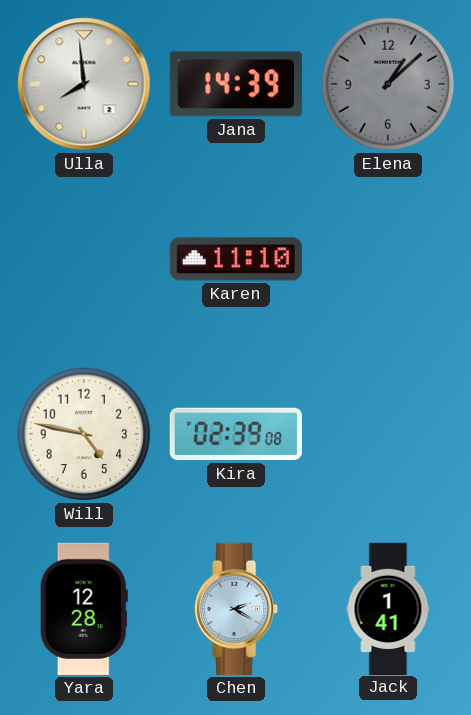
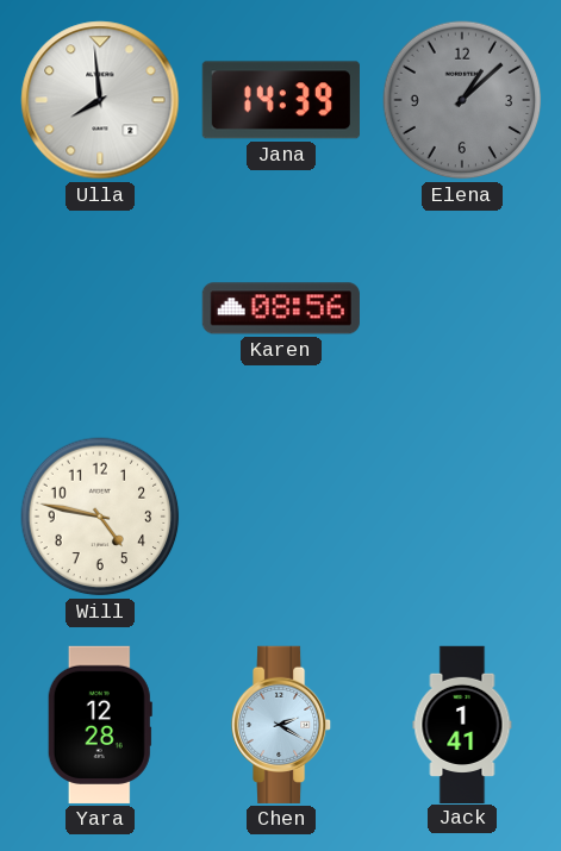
Karen: 11:10 -> 08:56
Kira: 02:39 -> none
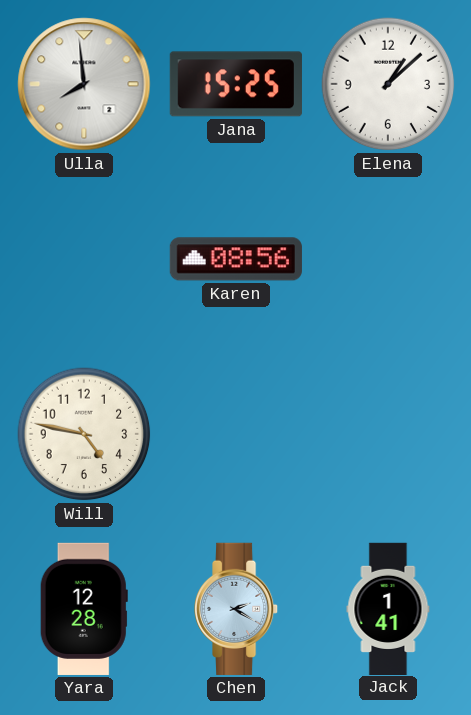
Jana: 14:39 -> 15:25
Elena dial: grey -> white
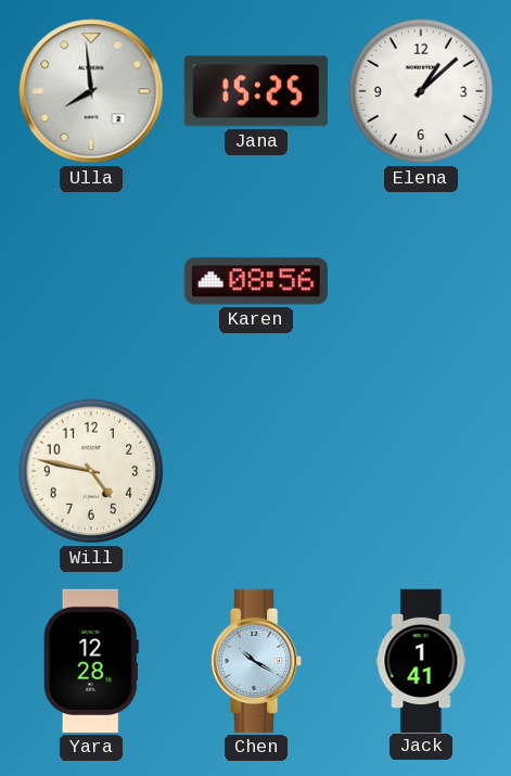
Chen: 2:20 -> 10:20
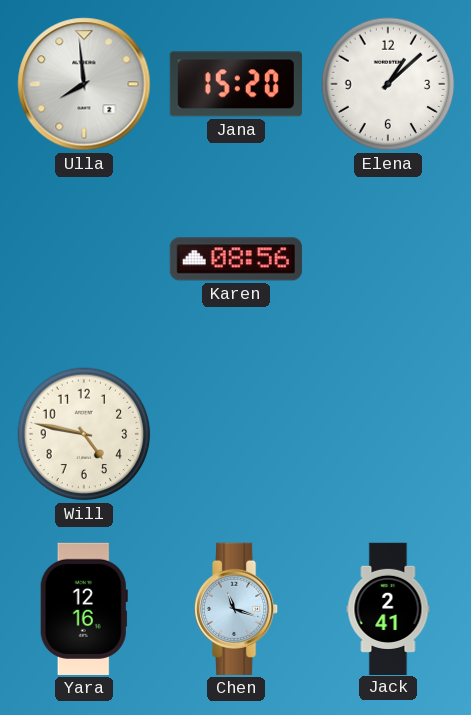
Jana: 15:25 -> 15:20
Yara: 12:28 -> 12:16
Chen: 10:20 -> 11:18
Jack: 1:41 -> 2:41
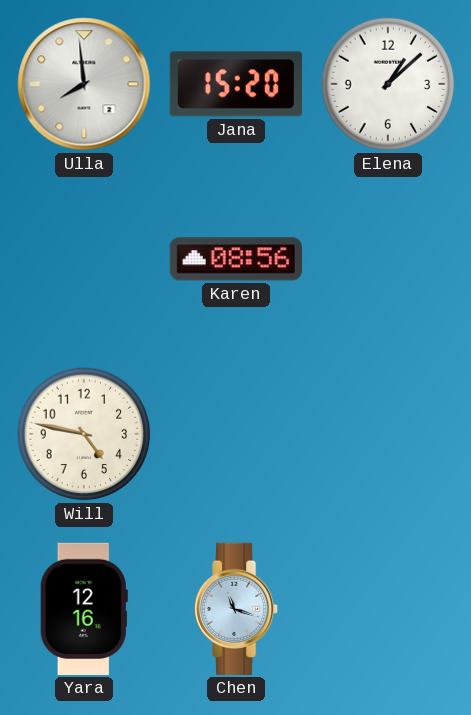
Jack: 2:41 -> none
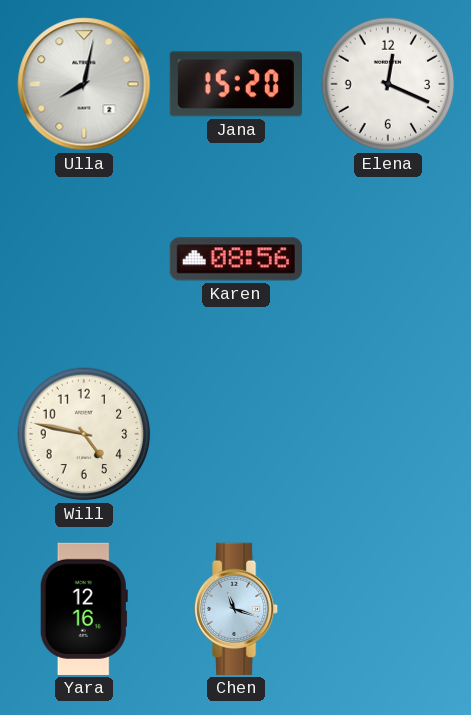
Ulla: 7:59 -> 8:02
Elena: 1:08 -> 12:19
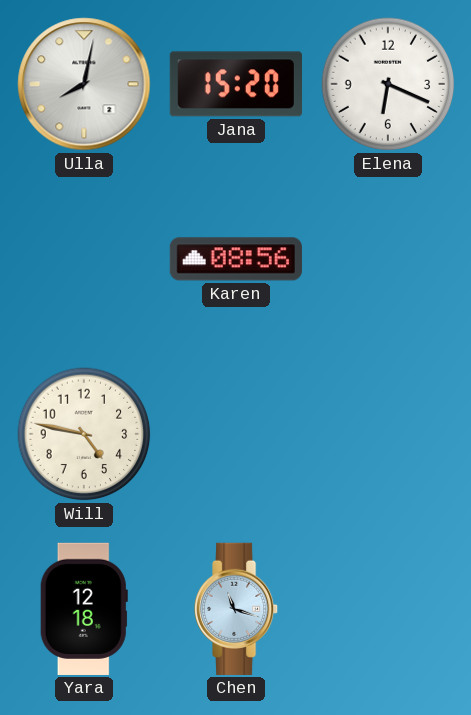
Elena: 12:19 -> 6:19
Yara: 12:16 -> 12:18
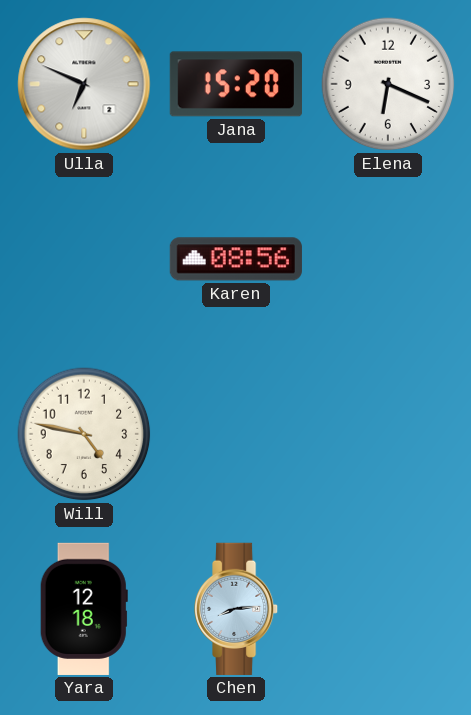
Ulla: 8:02 -> 6:49
Chen: 11:18 -> 8:14
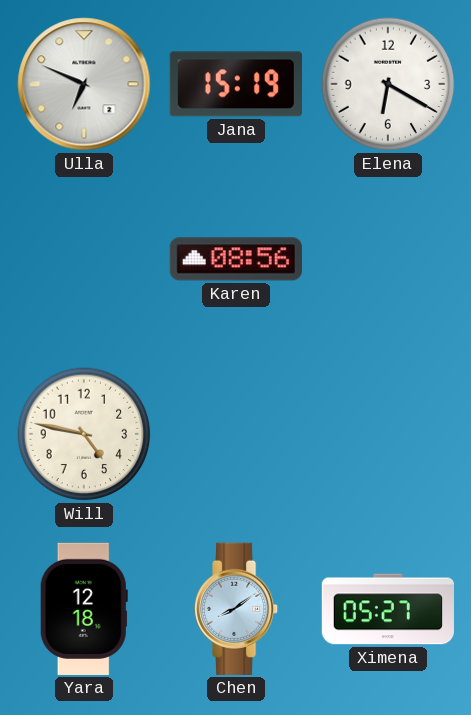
Jana: 15:20 -> 15:19
Elena: 6:19 -> 6:20
Chen: 8:14 -> 8:09
Ximena: none -> 05:27
